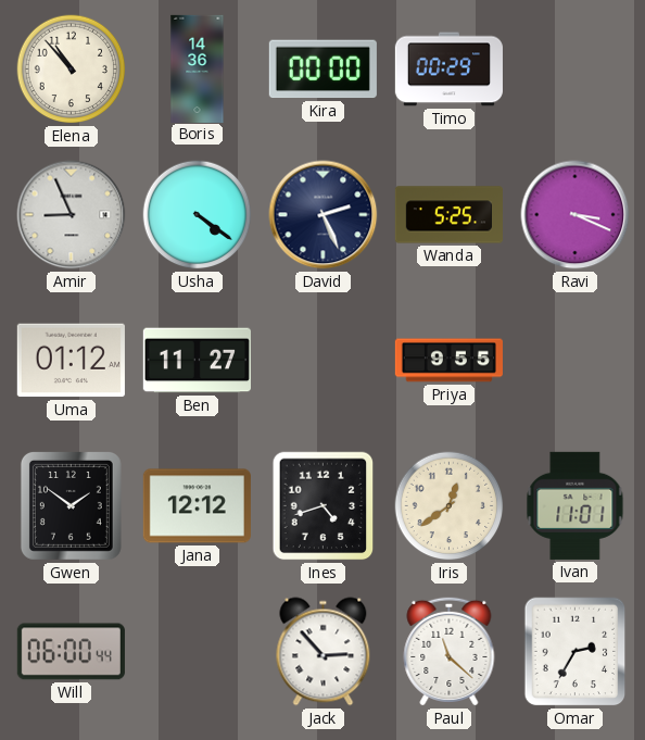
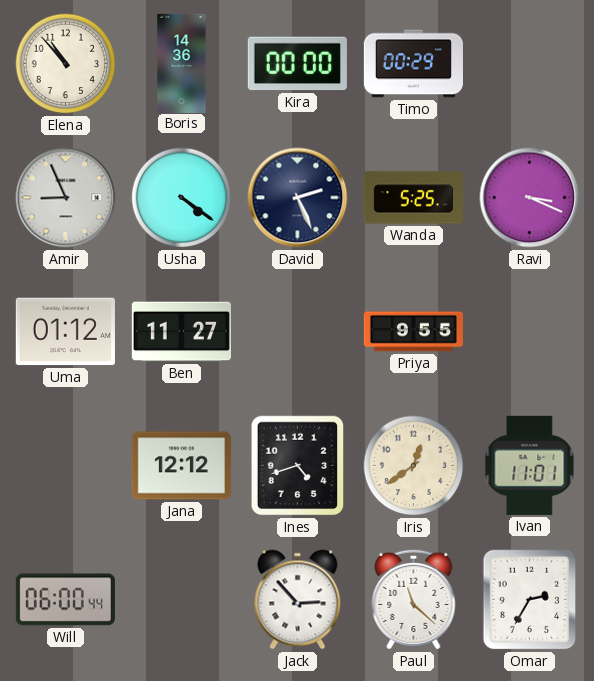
Gwen: 1:51 -> none
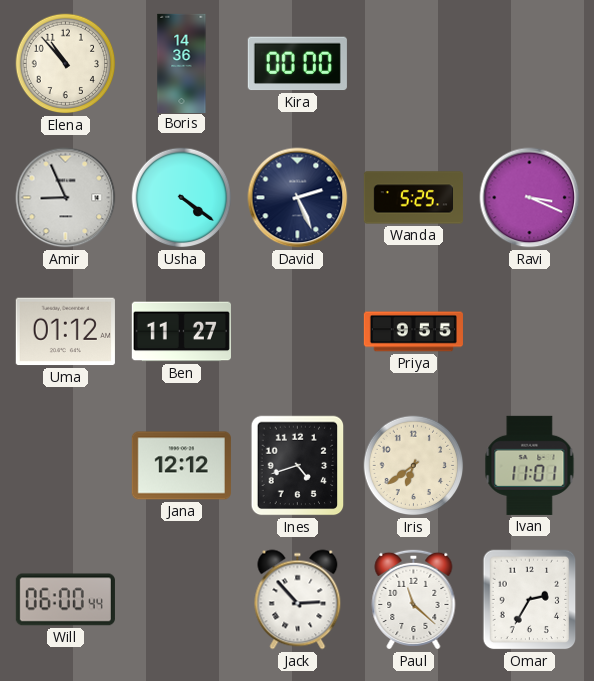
Timo: 00:29 -> none
Iris: 12:39 -> 6:39
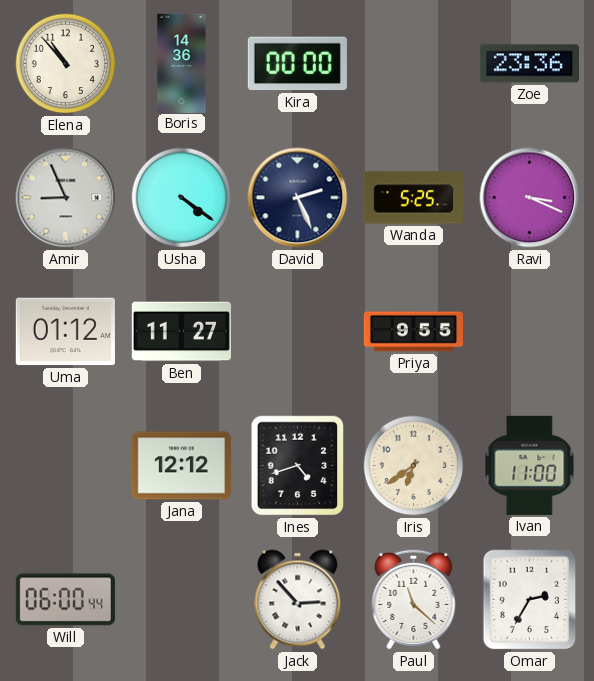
Zoe: none -> 23:36
Ivan: 11:01 -> 11:00
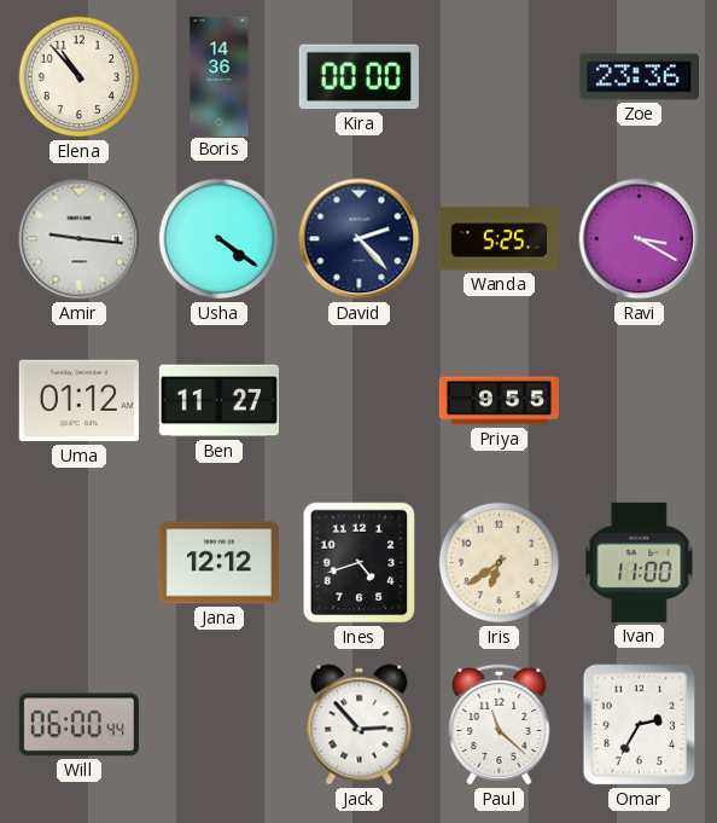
Amir: 8:56 -> 9:16
David: 2:26 -> 2:23
Ravi: 3:19 -> 3:20
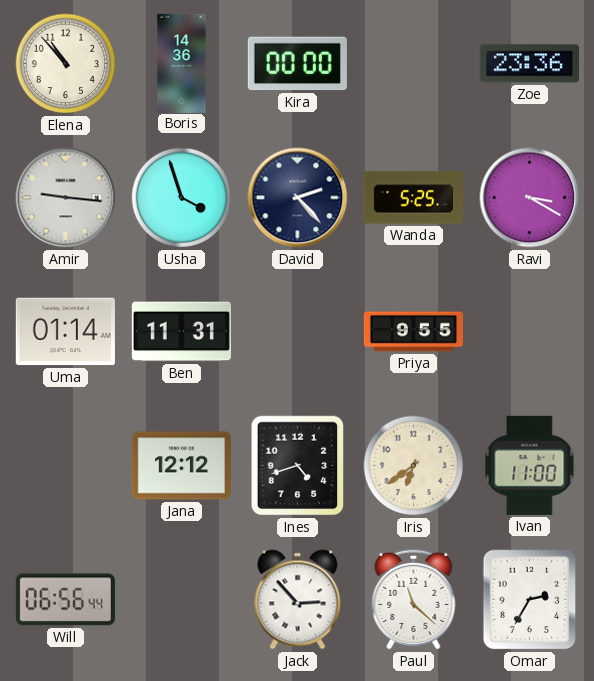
Usha: 4:21 -> 3:57
Uma: 01:12 -> 01:14
Ben: 11:27 -> 11:31
Will: 06:00 -> 06:56
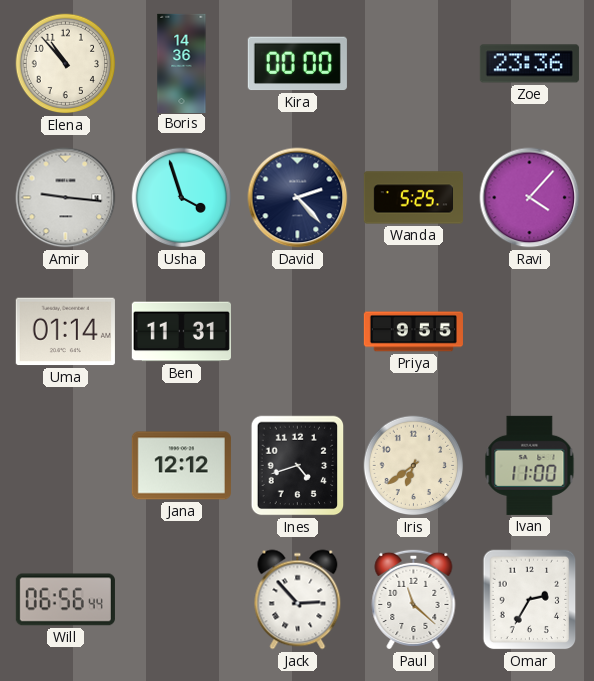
Ravi: 3:20 -> 4:07
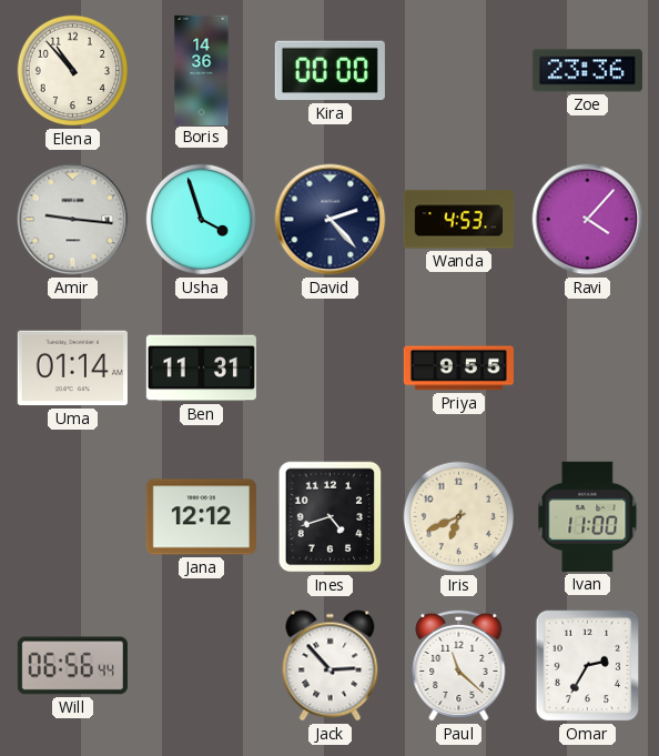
Wanda: 5:25 -> 4:53
Iris: 6:39 -> 6:41
